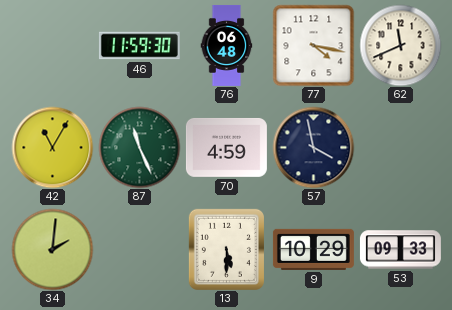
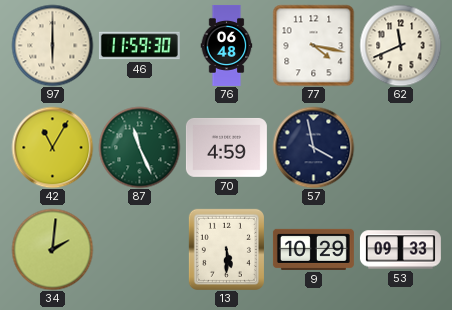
97: none -> 6:00
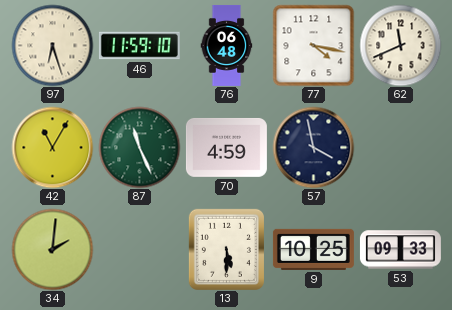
97: 6:00 -> 6:27
46: 11:59:30 -> 11:59:10
9: 10:29 -> 10:25
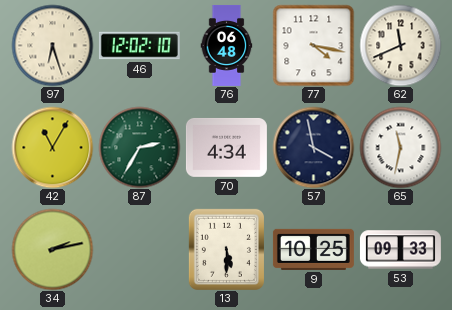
46: 11:59 -> 12:02
87: 11:26 -> 2:35
70: 4:59 -> 4:34
65: none -> 11:32
34: 2:01 -> 2:13
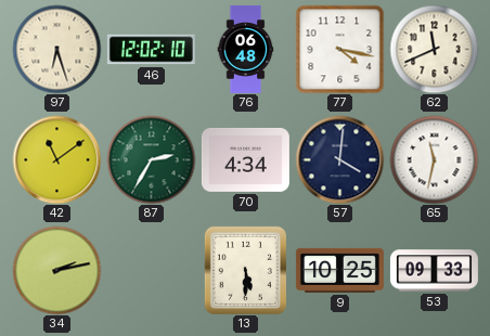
42: 11:05 -> 11:09
57: 3:58 -> 4:01
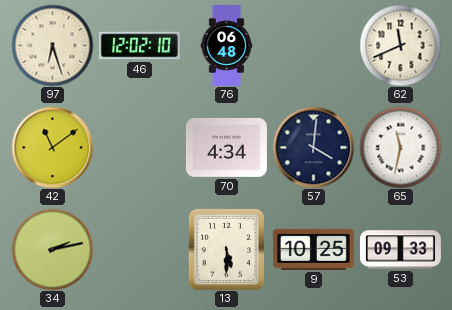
77: 4:17 -> none
87: 2:35 -> none
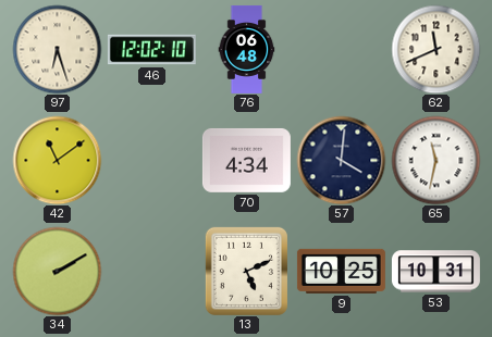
34: 2:13 -> 2:10
13: 5:30 -> 5:11
53: 09:33 -> 10:31
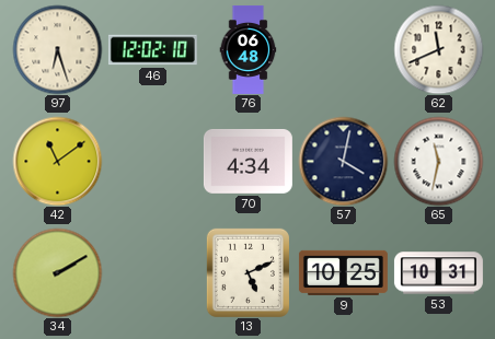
57: 4:01 -> 4:02
